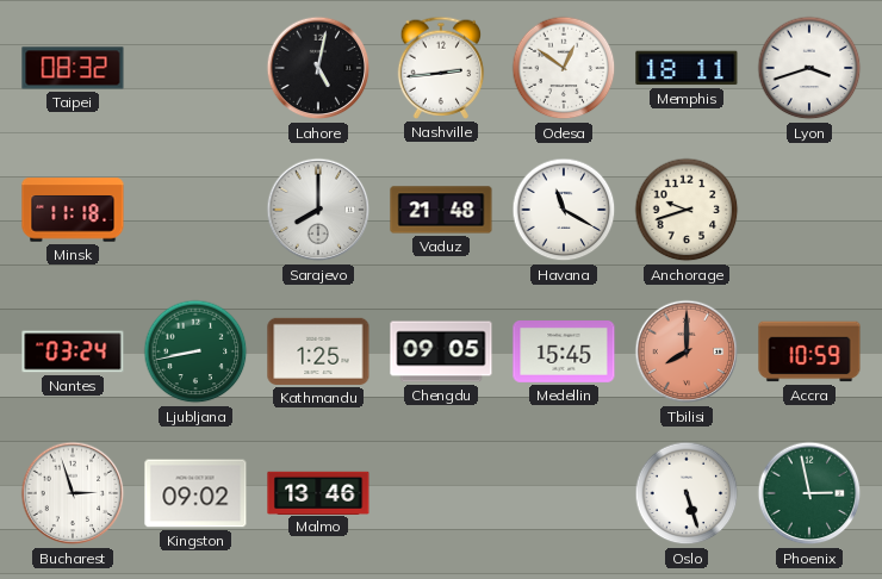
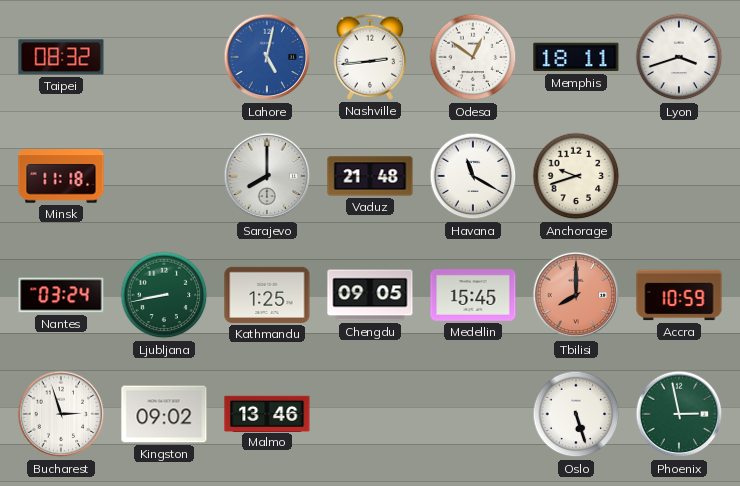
Lahore dial: black -> blue
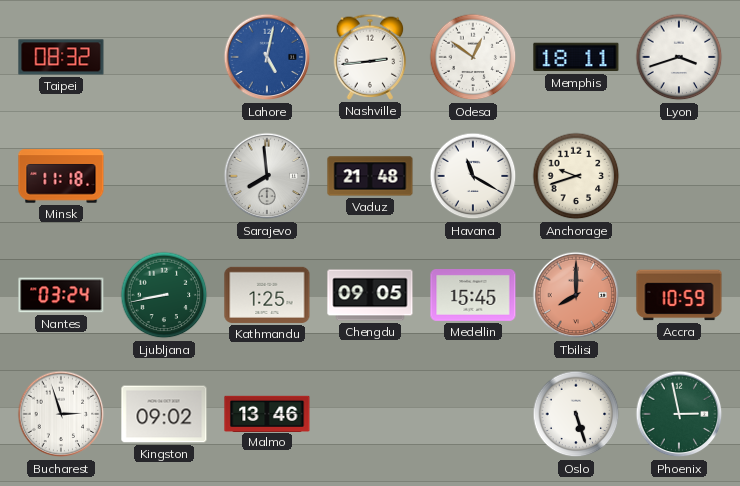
Sarajevo: 8:00 -> 7:59
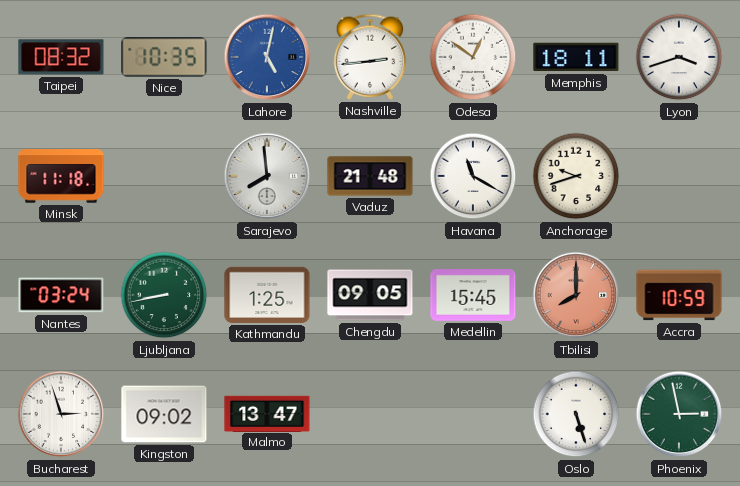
Nice: none -> 10:35
Malmo: 13:46 -> 13:47
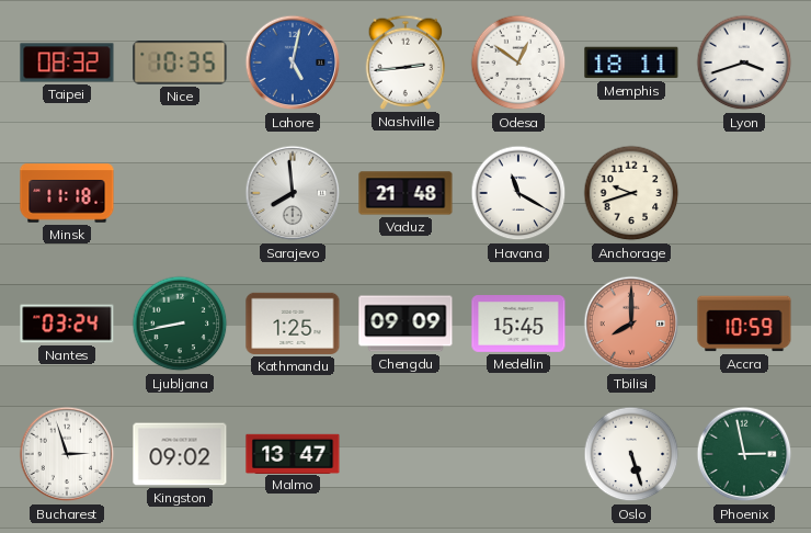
Chengdu: 09:05 -> 09:09
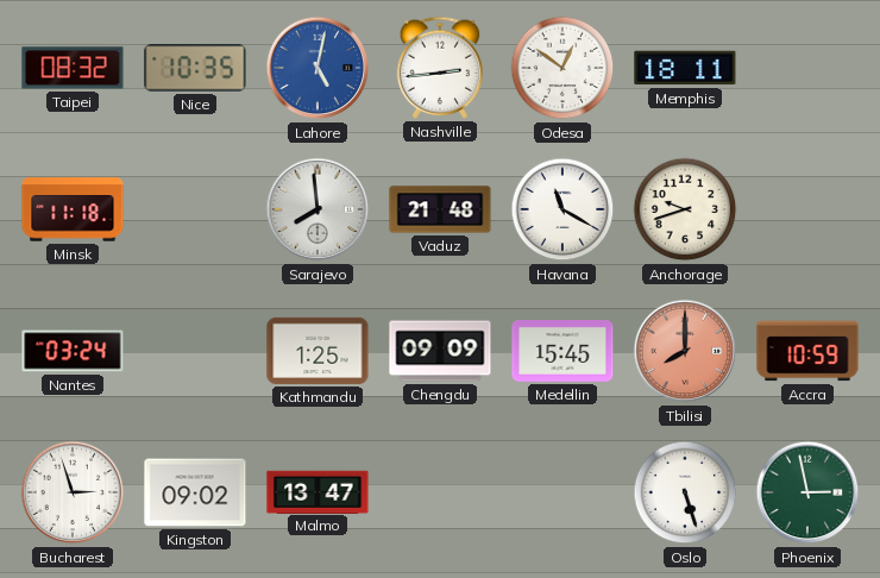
Lyon: 3:42 -> none
Ljubljana: 8:43 -> none
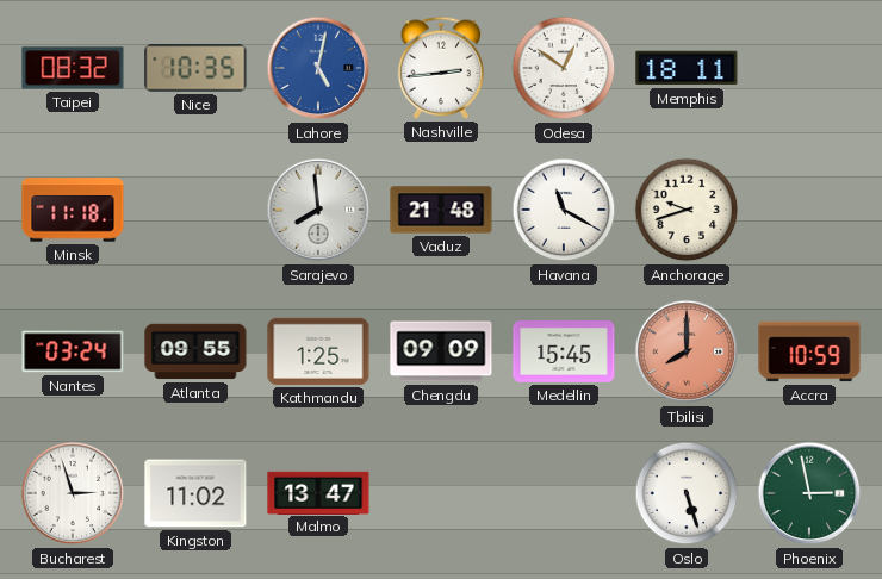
Atlanta: none -> 09:55
Kingston: 09:02 -> 11:02
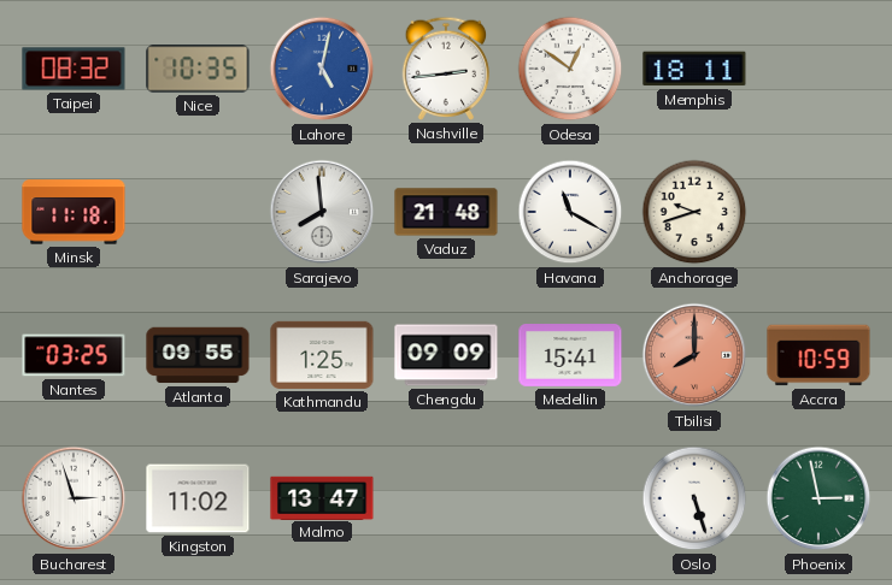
Nantes: 03:24 -> 03:25
Medellin: 15:45 -> 15:41
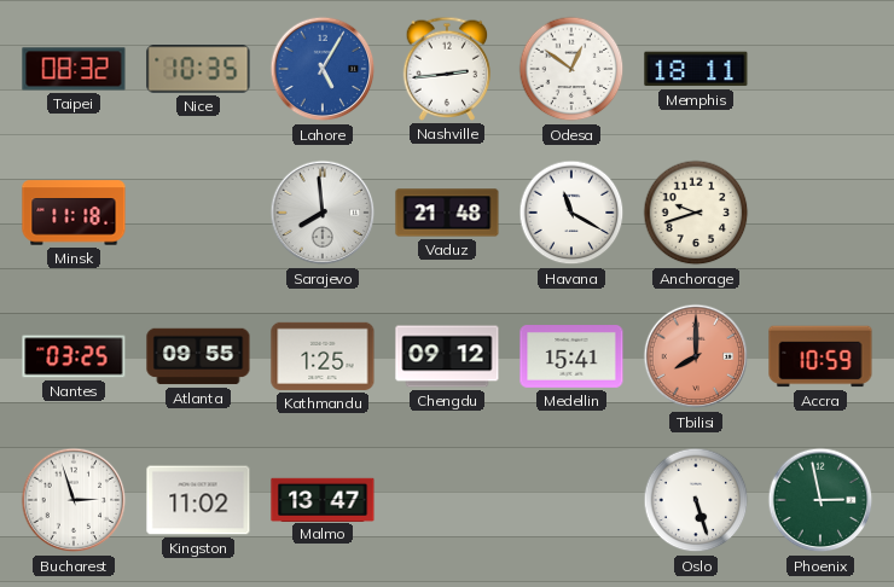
Lahore: 5:02 -> 5:05
Chengdu: 09:09 -> 09:12
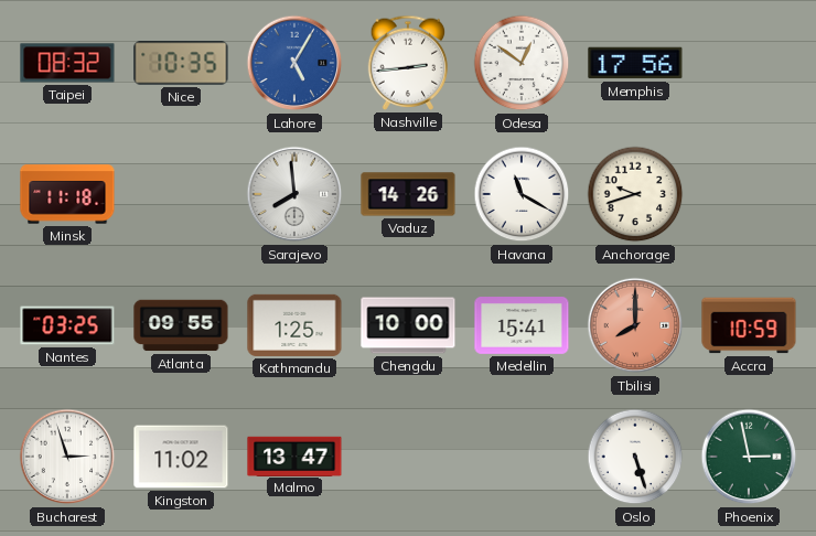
Memphis: 18:11 -> 17:56
Vaduz: 21:48 -> 14:26
Chengdu: 09:12 -> 10:00
